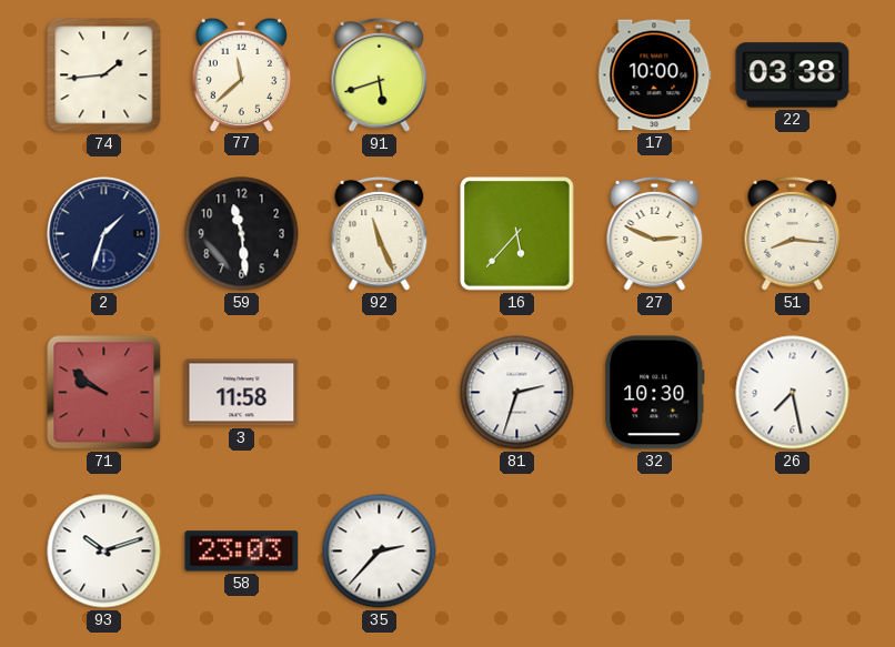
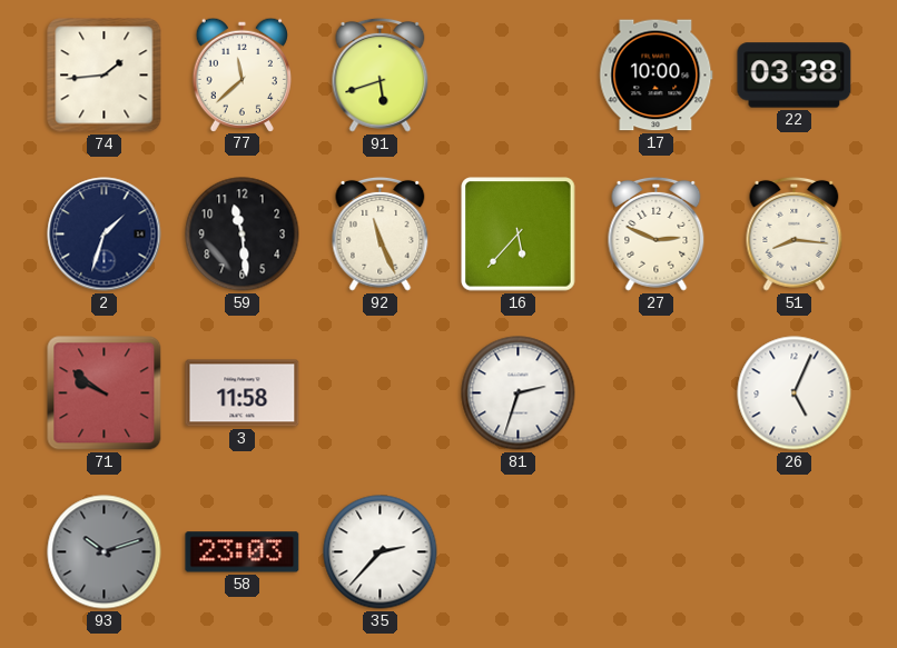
32: 10:30 -> none
26: 7:28 -> 5:04
93 dial: white -> grey
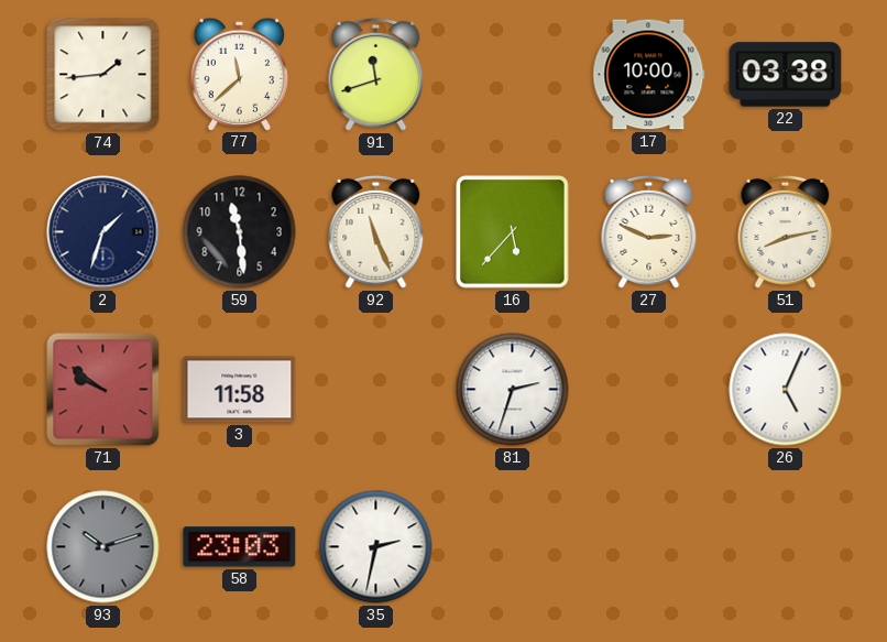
91: 5:42 -> 11:42
51: 8:16 -> 8:13
35: 2:37 -> 2:32
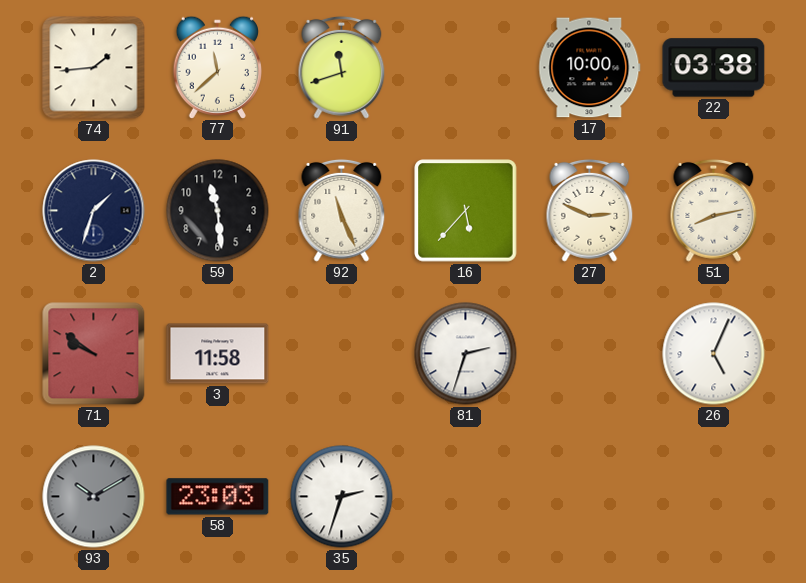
93: 10:12 -> 10:10
35: 2:32 -> 2:33
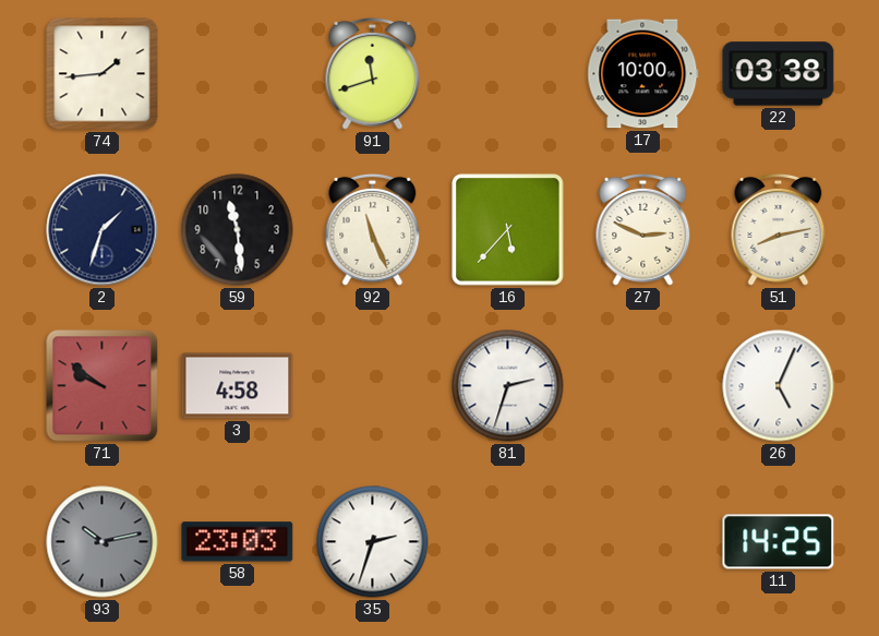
77: 11:38 -> none
3: 11:58 -> 4:58
93: 10:10 -> 10:13
11: none -> 14:25
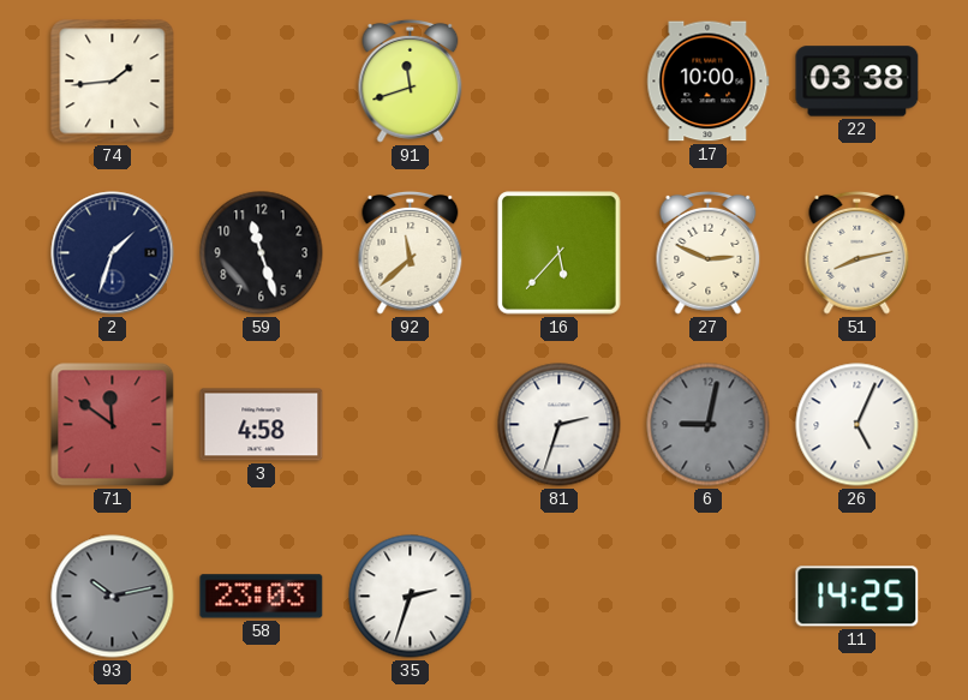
59: 11:29 -> 11:27
92: 11:26 -> 11:38
71: 9:51 -> 11:51
6: none -> 9:02
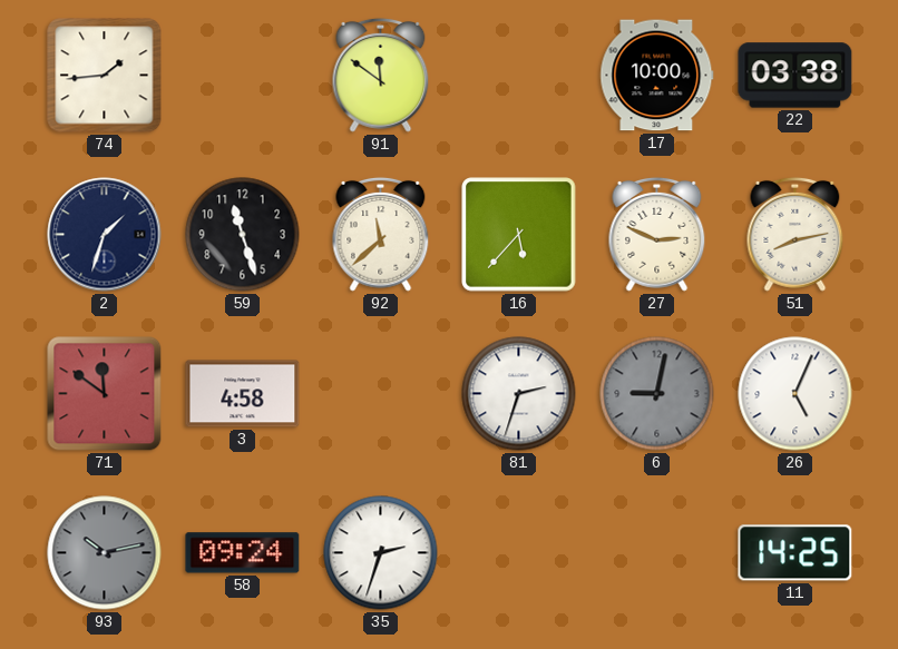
91: 11:42 -> 11:51
58: 23:03 -> 09:24
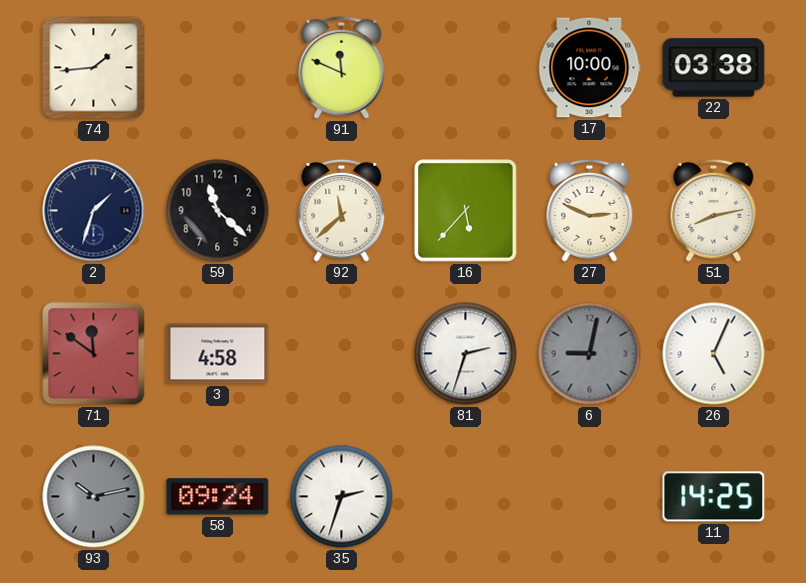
91: 11:51 -> 11:49
59: 11:27 -> 11:22
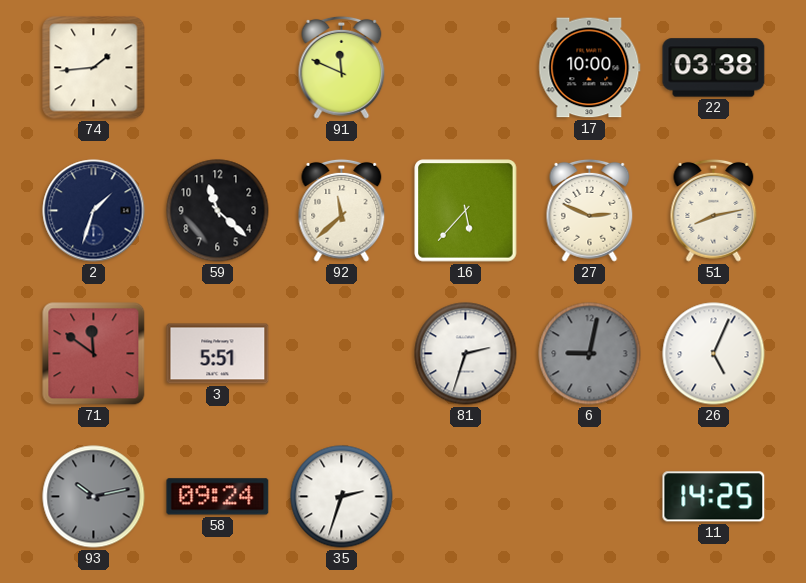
3: 4:58 -> 5:51
